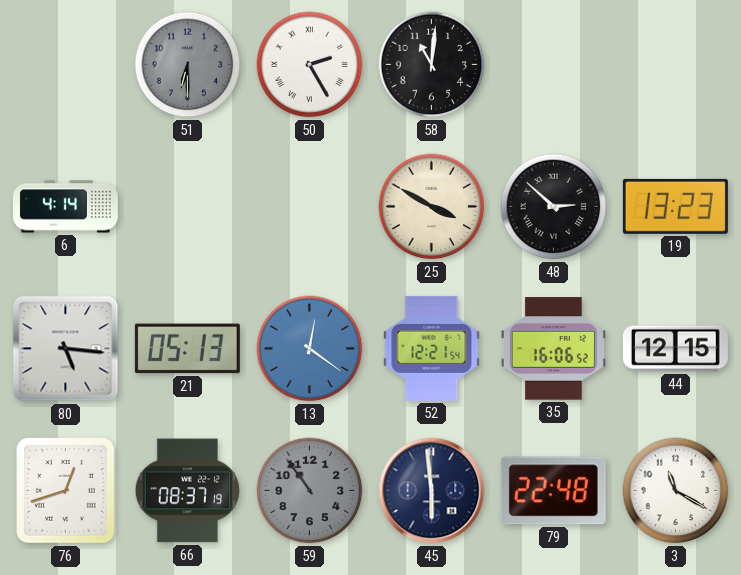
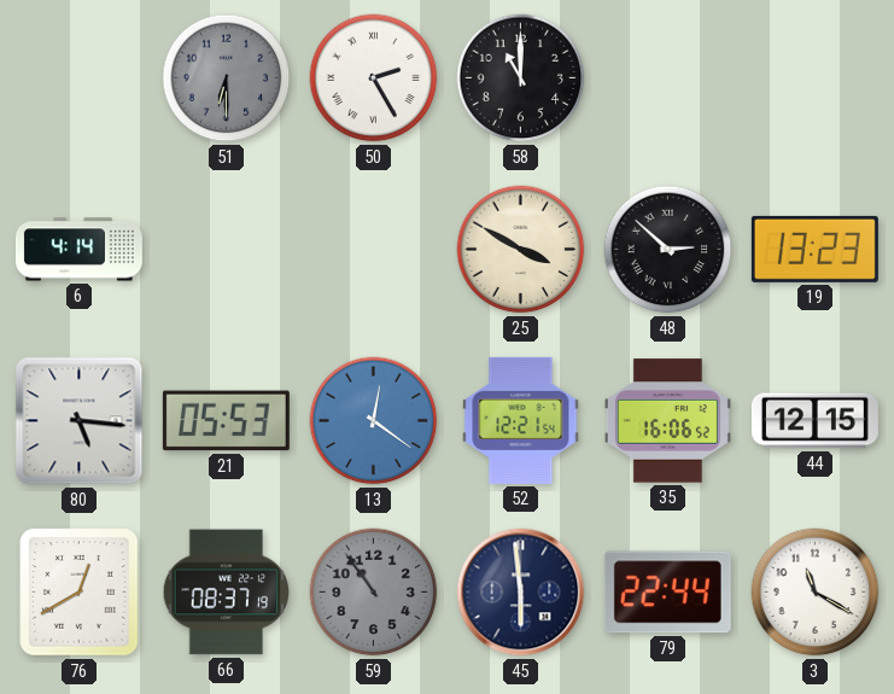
58: 11:01 -> 11:00
21: 05:13 -> 05:53
76: 12:42 -> 12:40
79: 22:48 -> 22:44
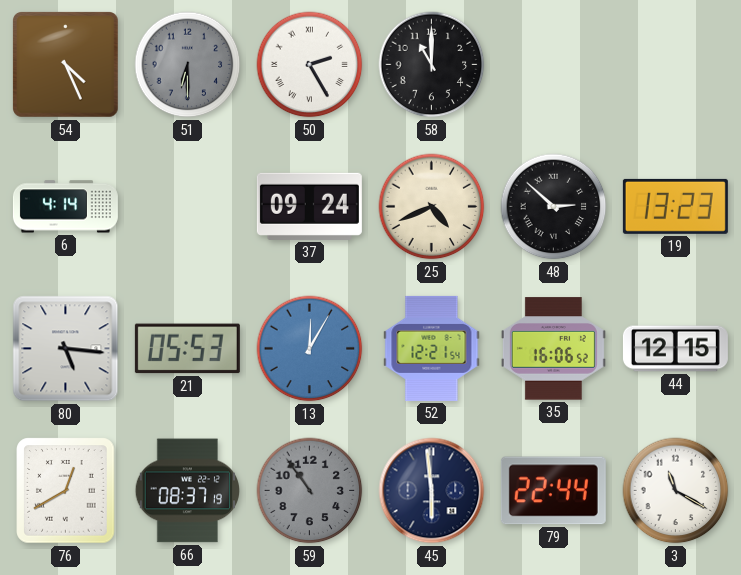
54: none -> 4:26
37: none -> 09:24
25: 3:50 -> 4:41
13: 12:21 -> 12:05
